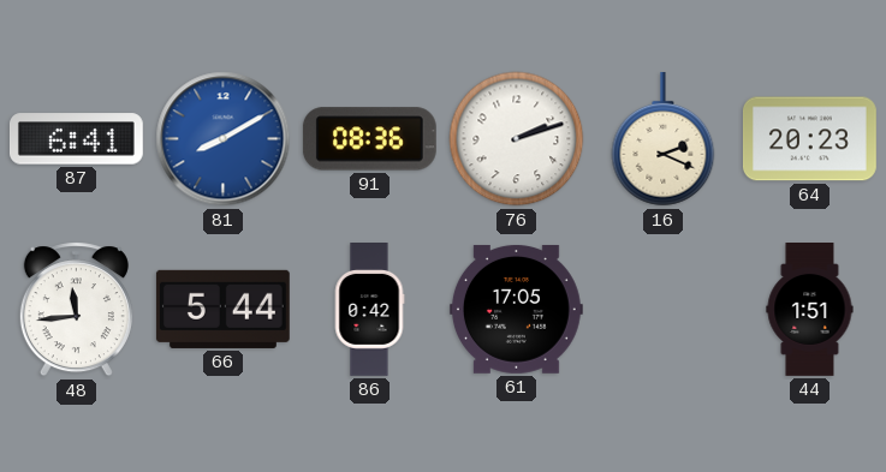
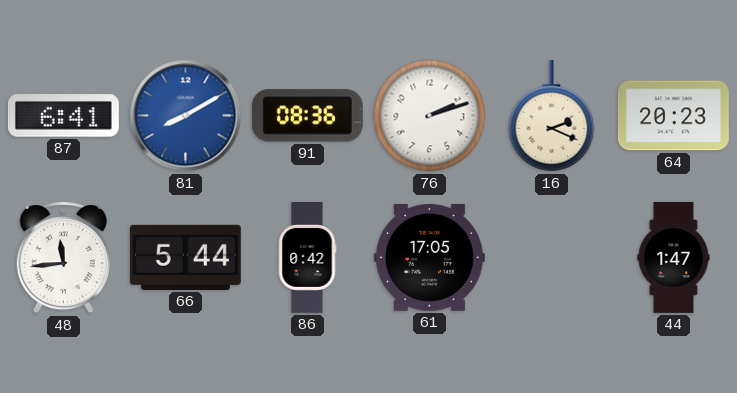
44: 1:51 -> 1:47
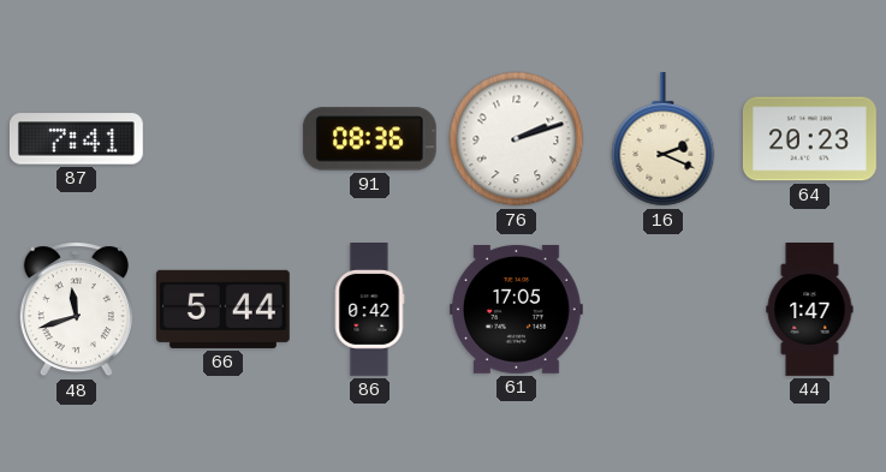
87: 6:41 -> 7:41
81: 8:10 -> none
48: 11:44 -> 11:42
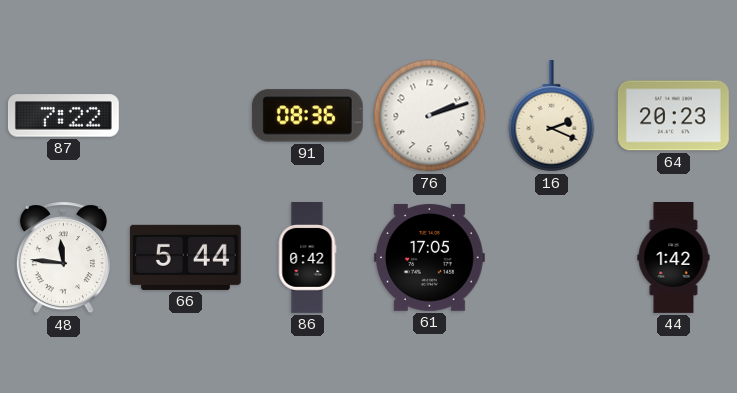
87: 7:41 -> 7:22
48: 11:42 -> 11:46
44: 1:47 -> 1:42
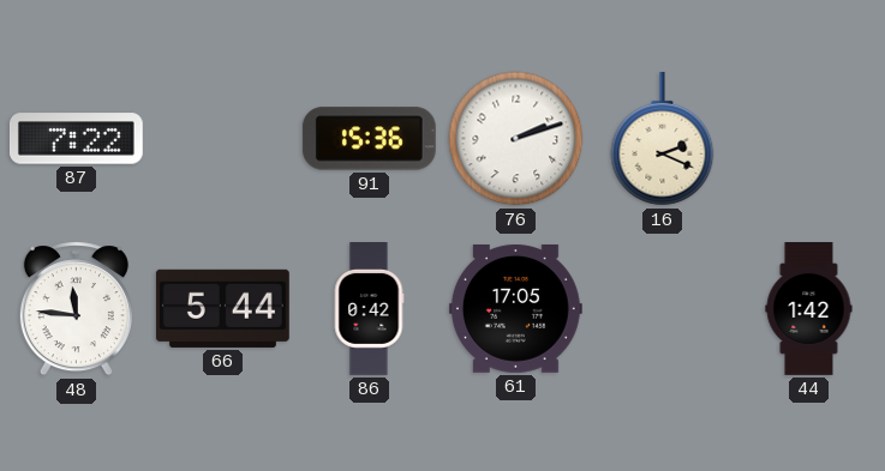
91: 08:36 -> 15:36
64: 20:23 -> none
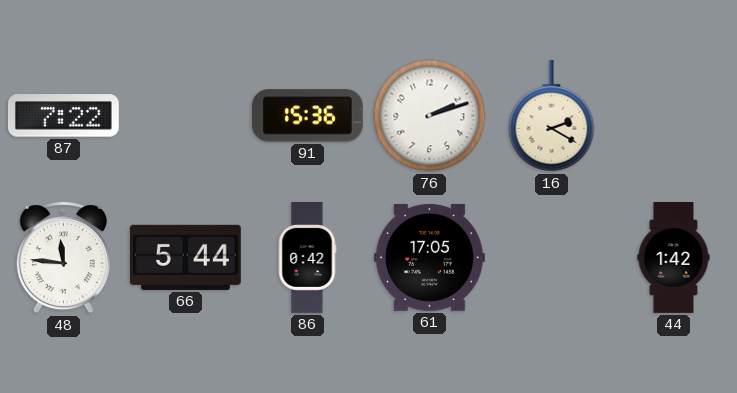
16: 2:19 -> 2:20
